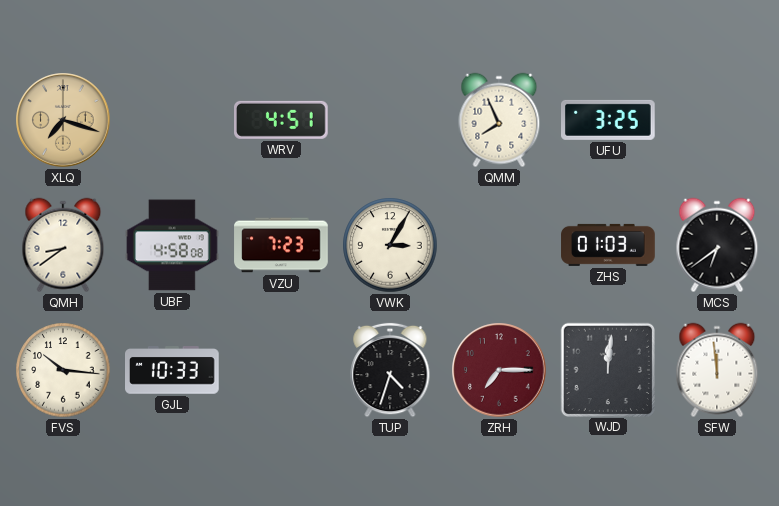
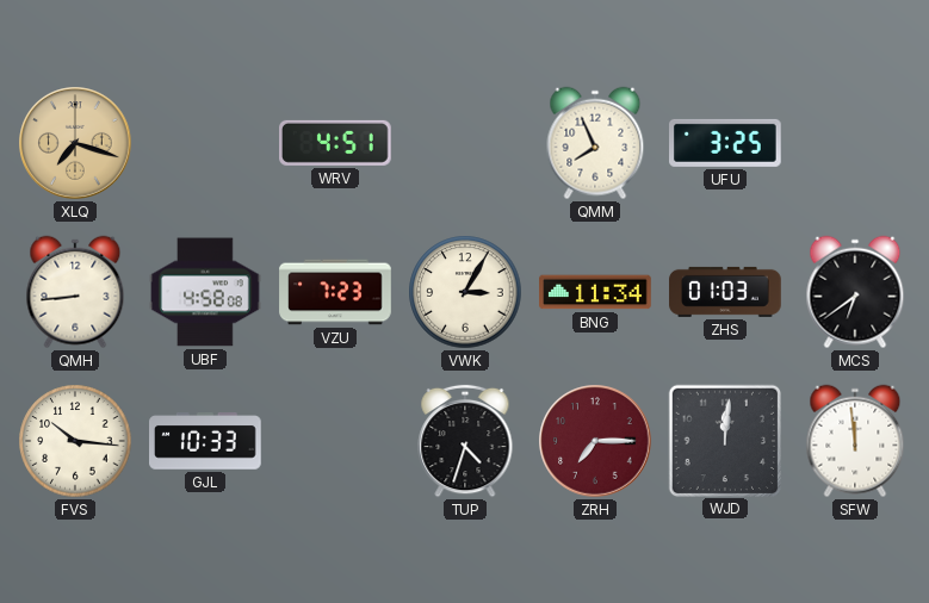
QMH: 8:39 -> 8:44
BNG: none -> 11:34
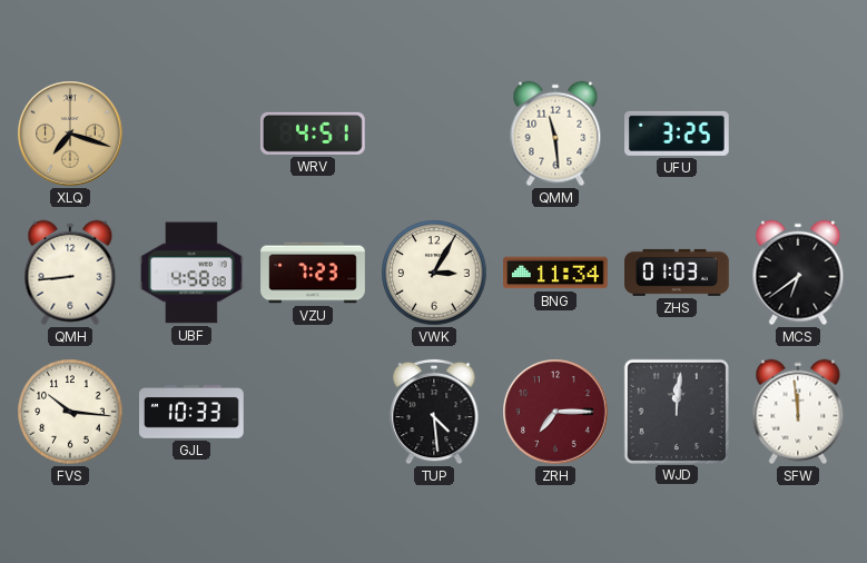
QMM: 7:56 -> 11:29
TUP: 4:33 -> 4:29
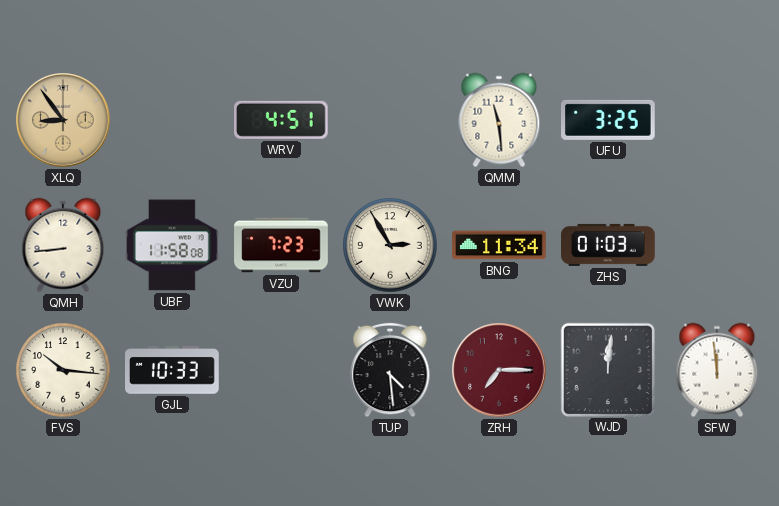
XLQ: 7:18 -> 8:54
UBF: 4:58 -> 11:58
VWK: 3:05 -> 2:55
MCS: 6:39 -> none
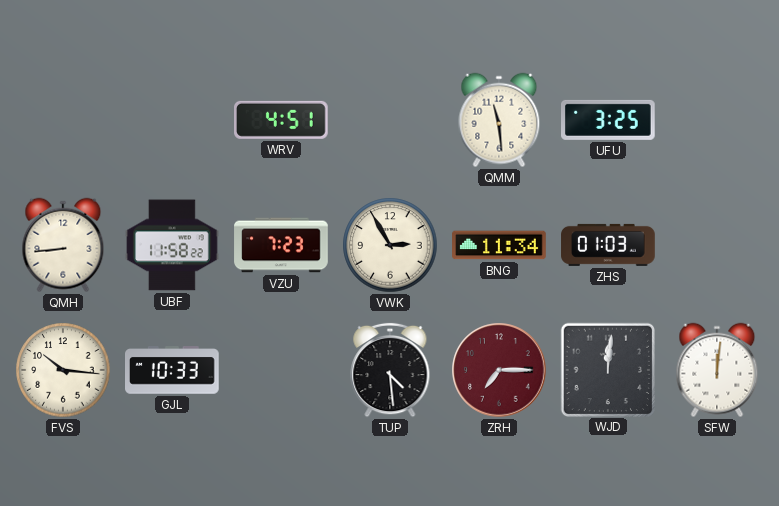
XLQ: 8:54 -> none
UBF: 11:58:08 -> 11:58:22
SFW: 11:59 -> 12:01
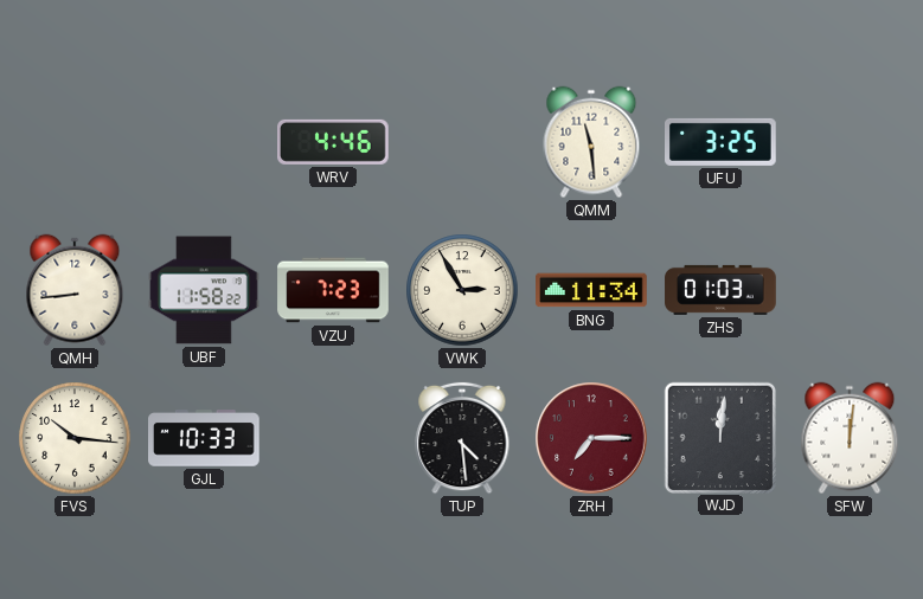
WRV: 4:51 -> 4:46
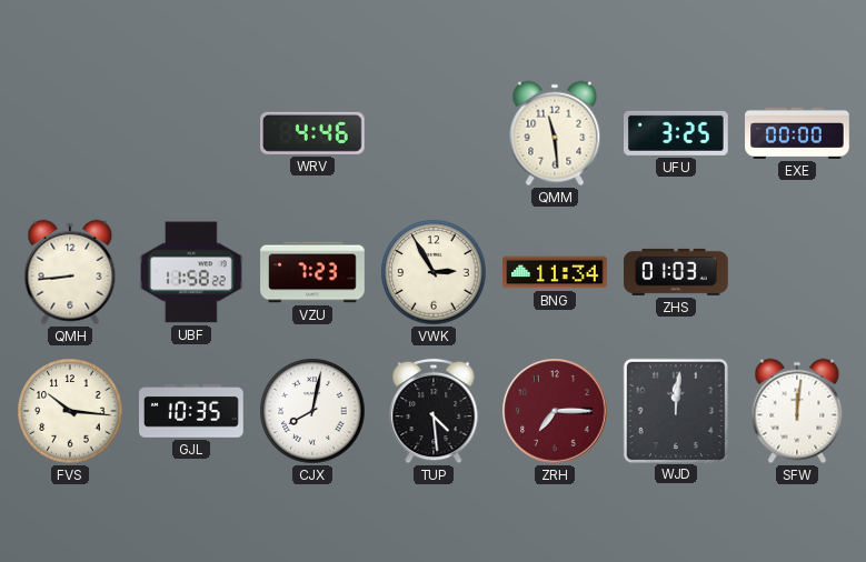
EXE: none -> 00:00
GJL: 10:33 -> 10:35
CJX: none -> 8:02
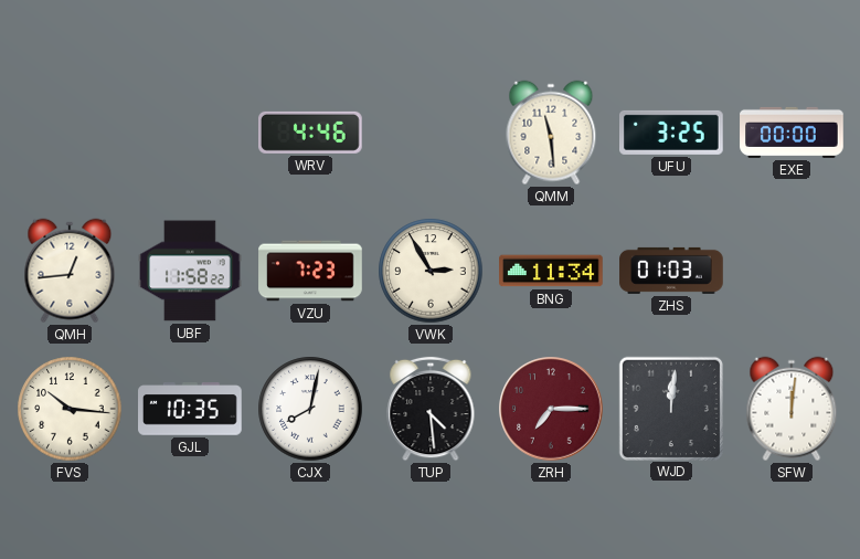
QMH: 8:44 -> 12:44
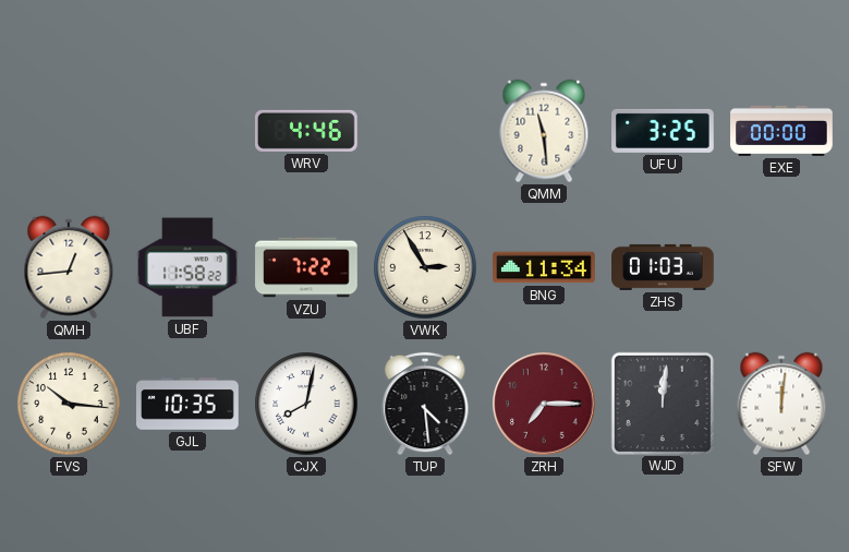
VZU: 7:23 -> 7:22
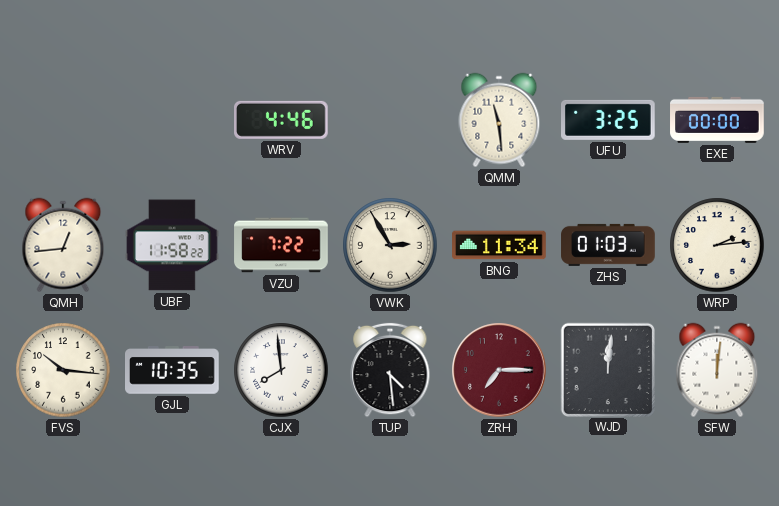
WRP: none -> 2:14
CJX: 8:02 -> 7:59
